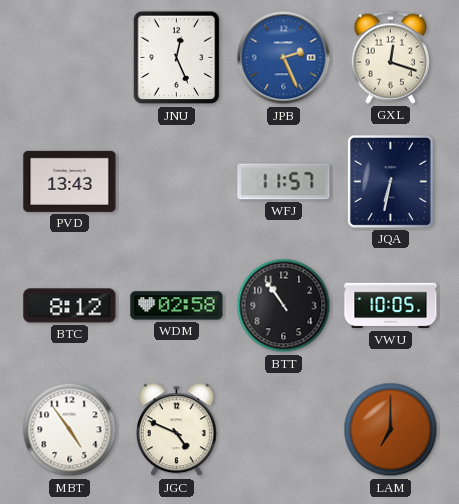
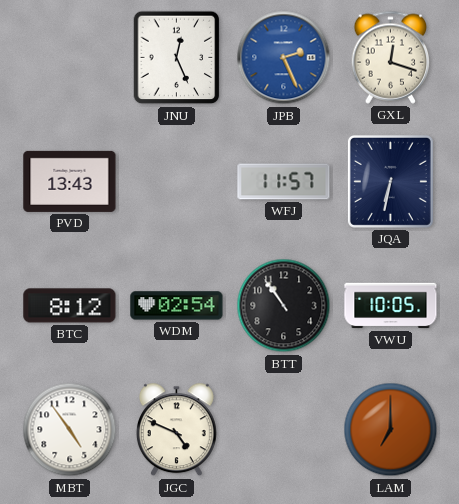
WDM: 02:58 -> 02:54
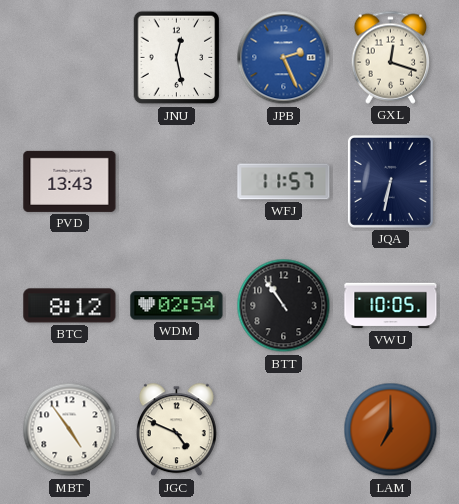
JNU: 12:26 -> 12:28
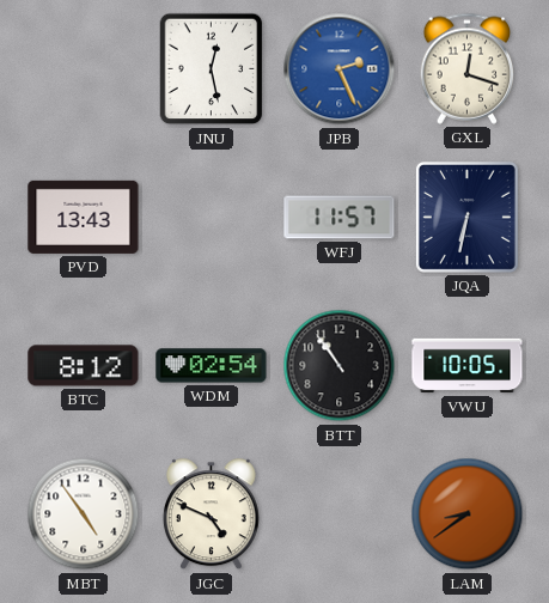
LAM: 7:00 -> 8:39
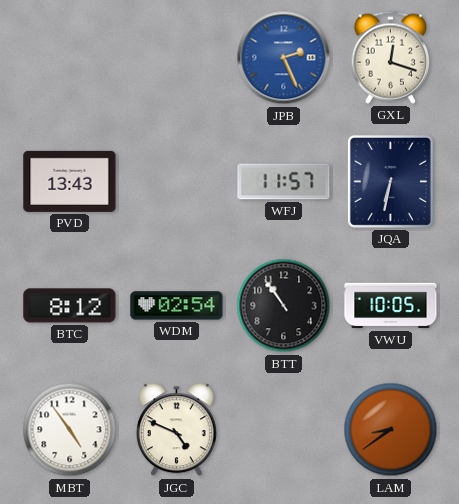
JNU: 12:28 -> none
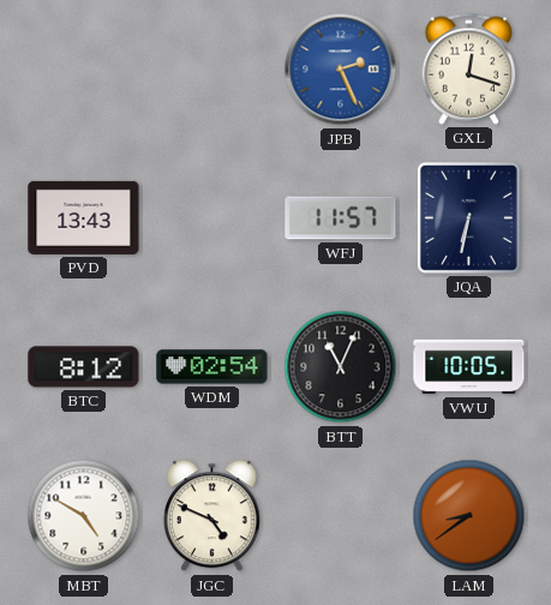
BTT: 10:54 -> 11:04
MBT: 4:54 -> 4:50
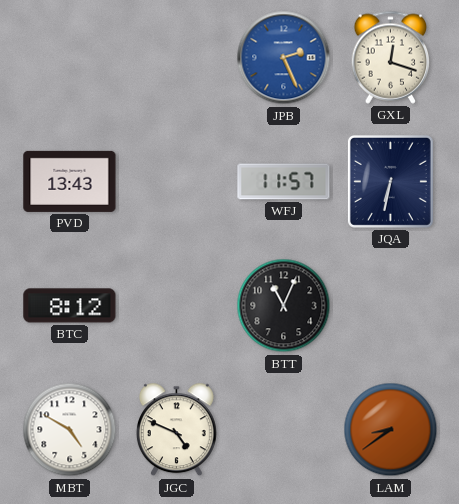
WDM: 02:54 -> none
VWU: 10:05 -> none
